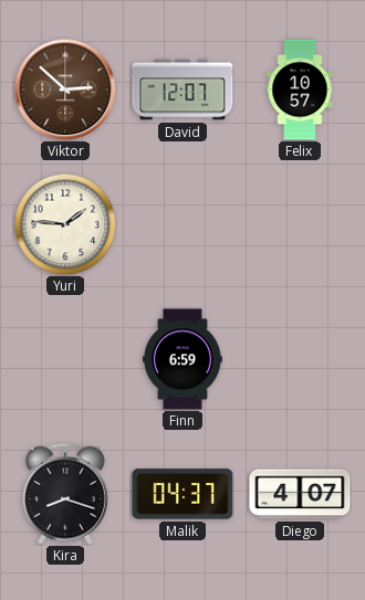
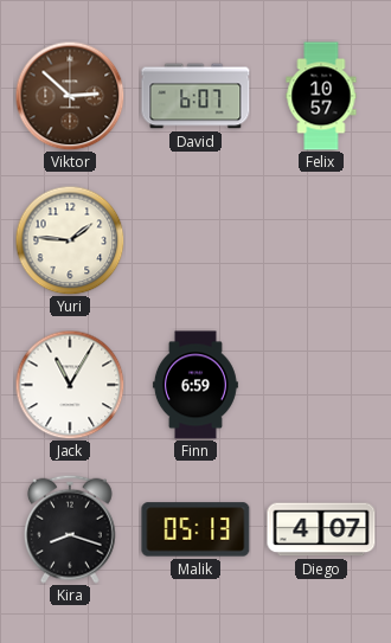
David: 12:07 -> 6:07
Jack: none -> 11:05
Malik: 04:37 -> 05:13
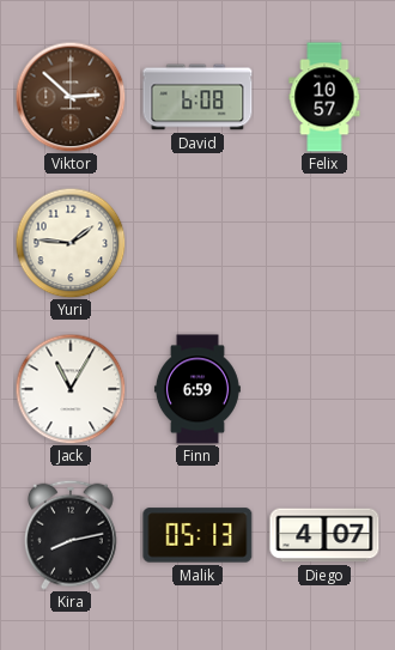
David: 6:07 -> 6:08
Kira: 8:18 -> 8:13
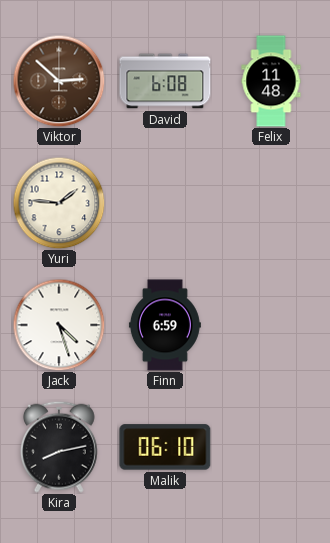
Felix: 10:57 -> 11:48
Jack: 11:05 -> 4:27
Malik: 05:13 -> 06:10
Diego: 4:07 -> none
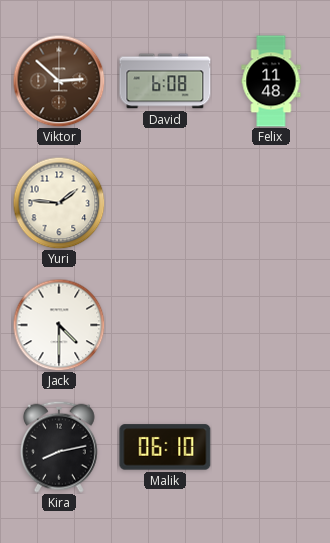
Jack: 4:27 -> 4:30
Finn: 6:59 -> none
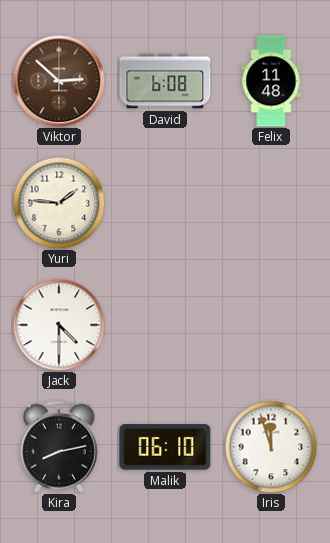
Iris: none -> 11:57
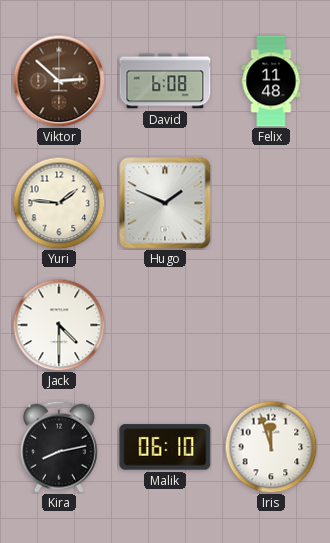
Hugo: none -> 1:49
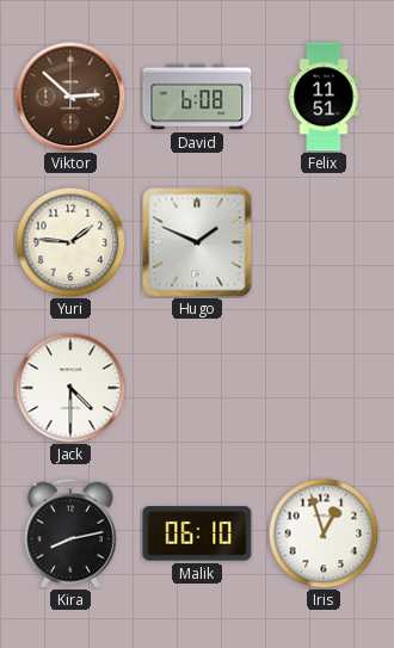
Felix: 11:48 -> 11:51
Iris: 11:57 -> 12:57
